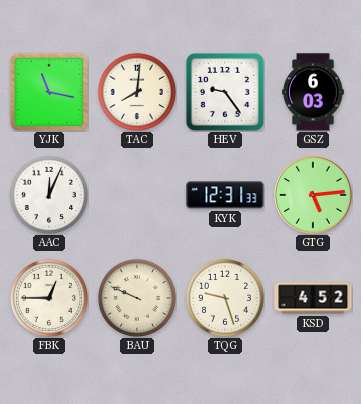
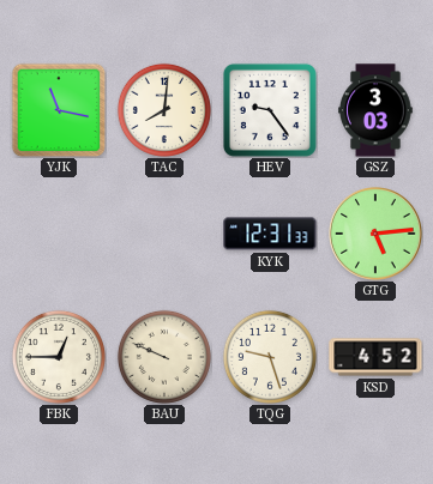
GSZ: 6:03 -> 3:03
AAC: 12:04 -> none
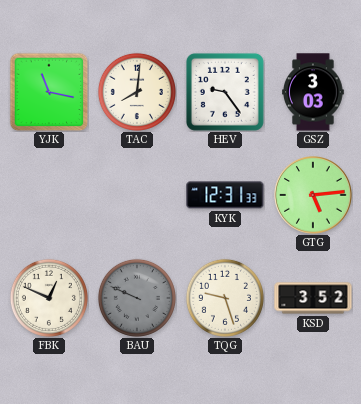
FBK: 12:45 -> 12:49
BAU dial: cream -> grey
KSD: 4:52 -> 3:52
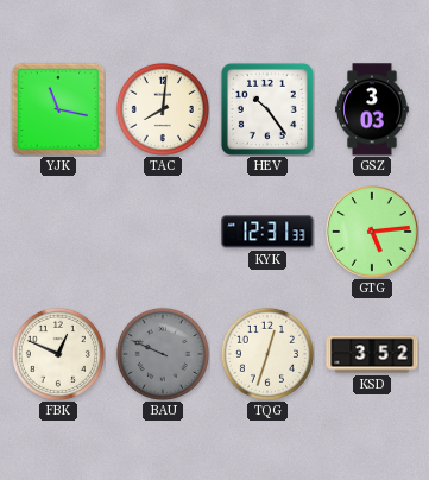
HEV: 9:24 -> 10:24
TQG: 9:27 -> 12:33
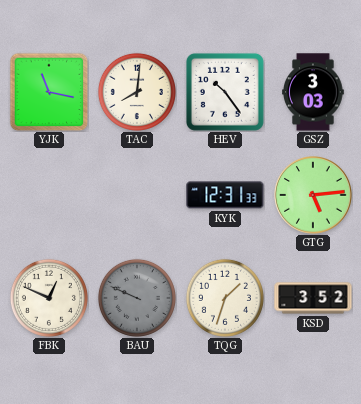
TQG: 12:33 -> 1:33
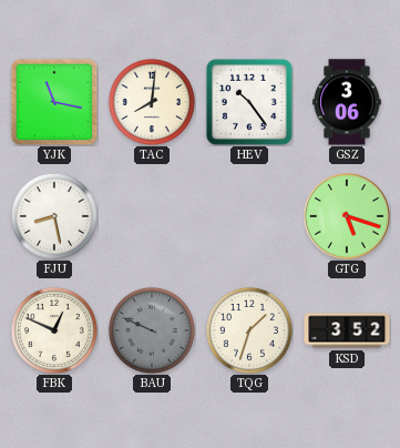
GSZ: 3:03 -> 3:06
FJU: none -> 8:28
KYK: 12:31 -> none
GTG: 5:14 -> 5:18
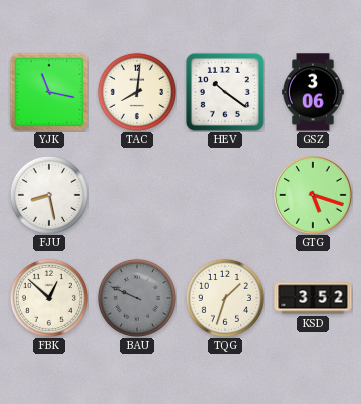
HEV: 10:24 -> 10:21
FBK: 12:49 -> 12:52
